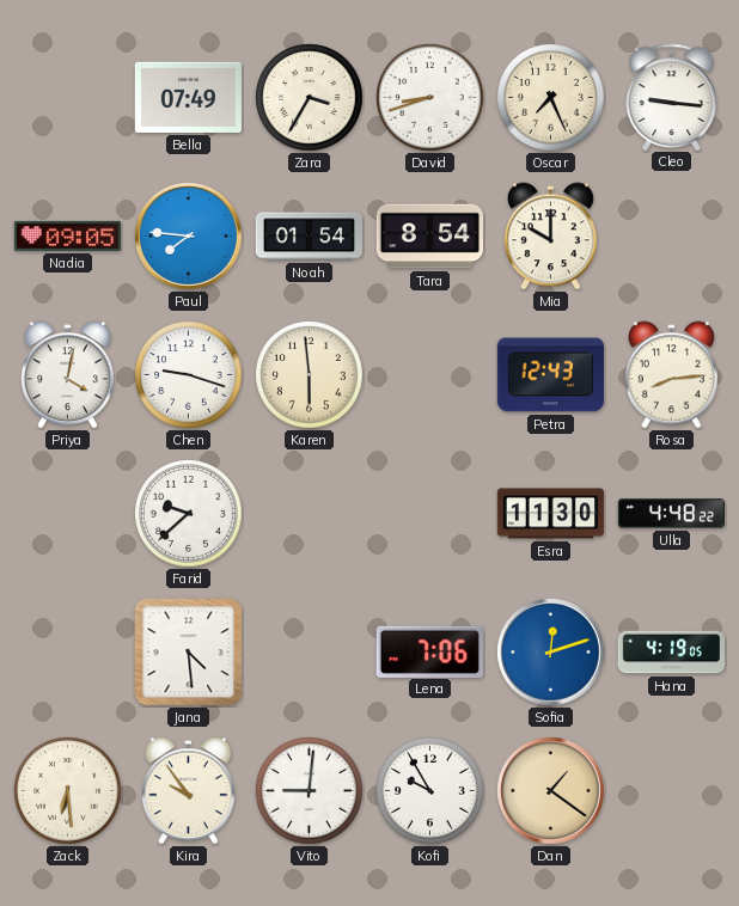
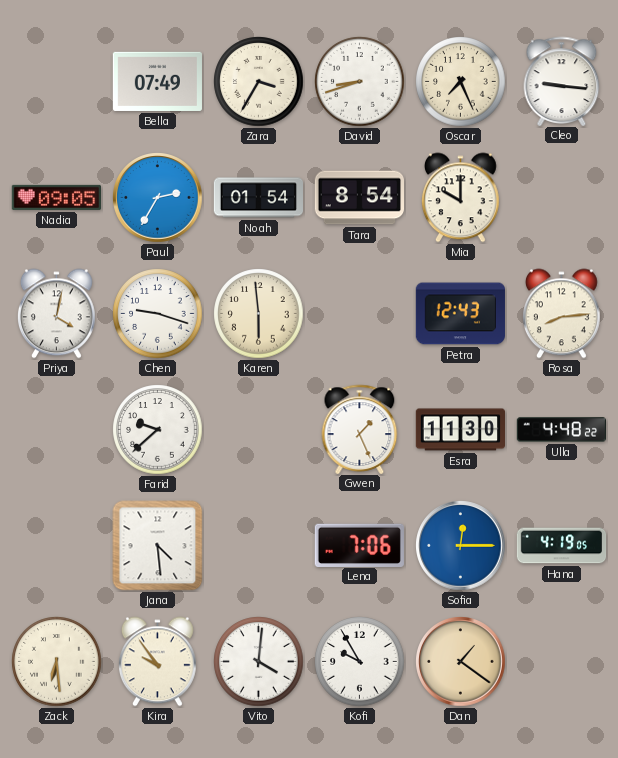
Paul: 7:46 -> 2:35
Gwen: none -> 1:26
Sofia: 12:12 -> 12:15
Vito: 9:01 -> 4:01
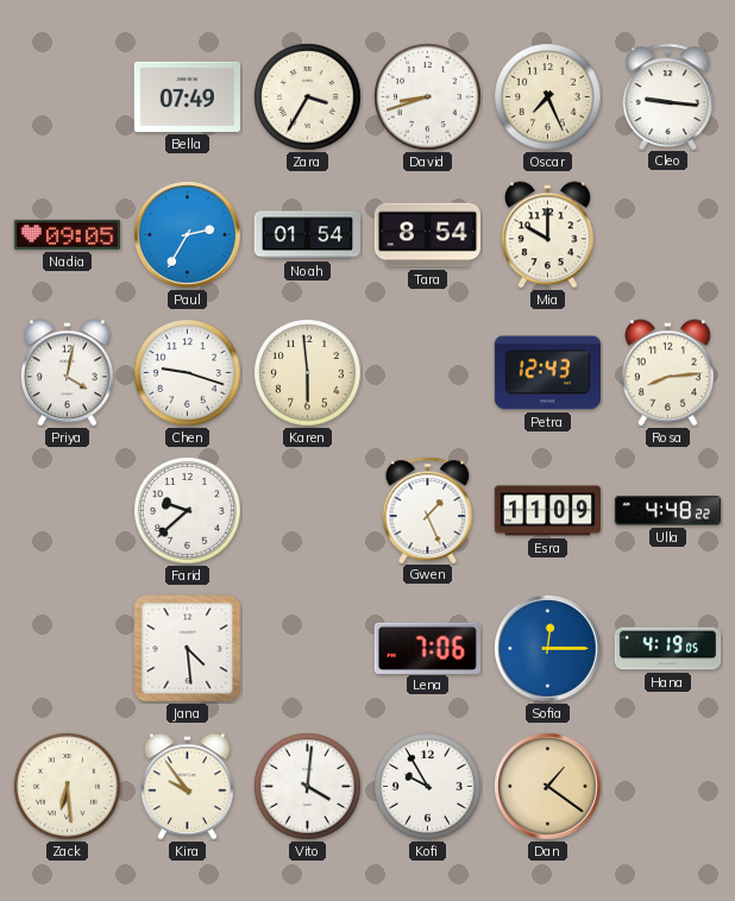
Esra: 11:30 -> 11:09
